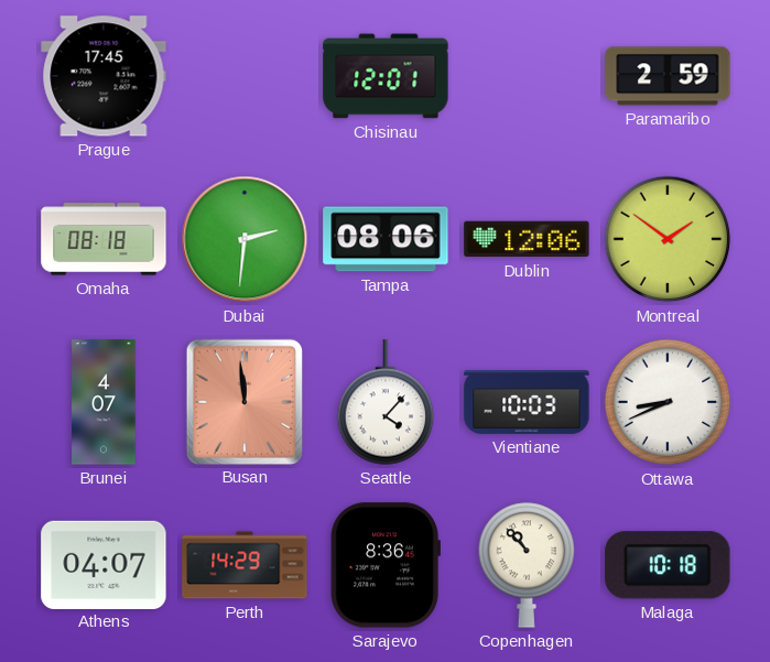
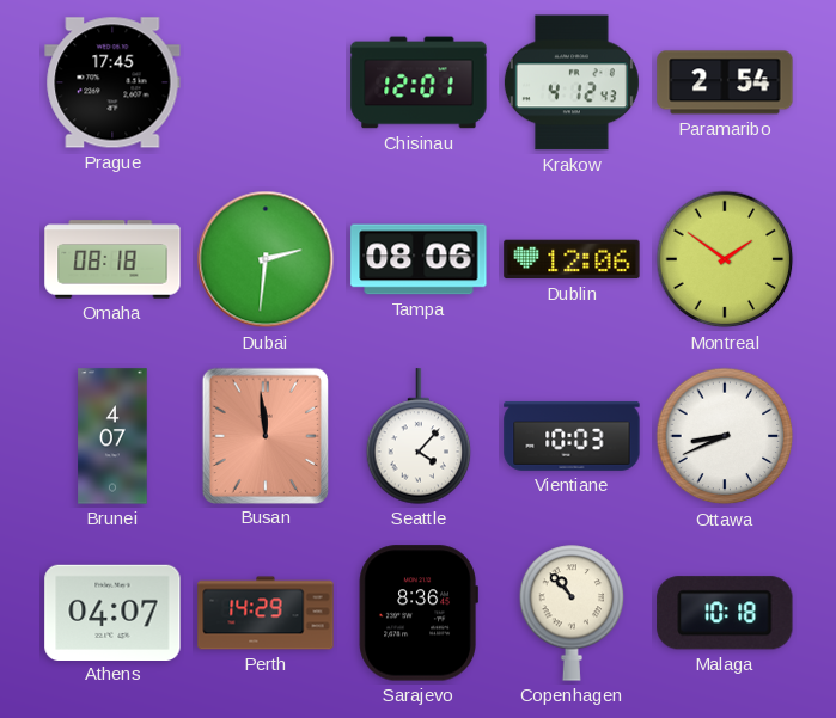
Krakow: none -> 4:12
Paramaribo: 2:59 -> 2:54
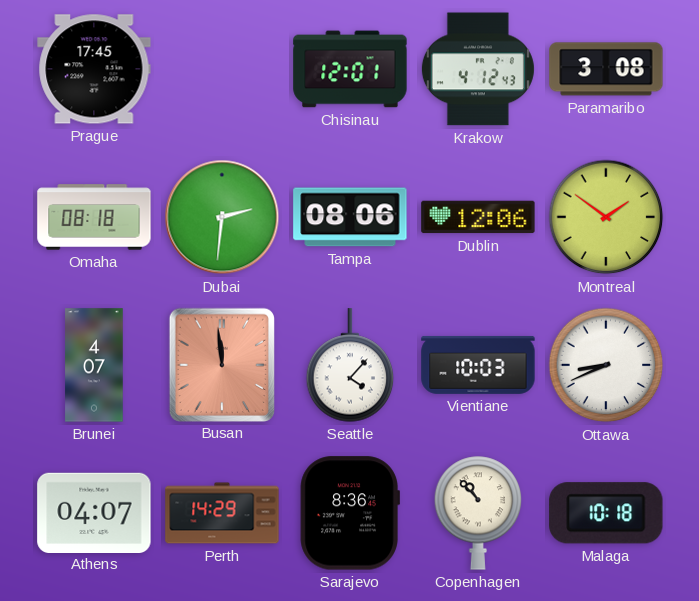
Paramaribo: 2:54 -> 3:08
